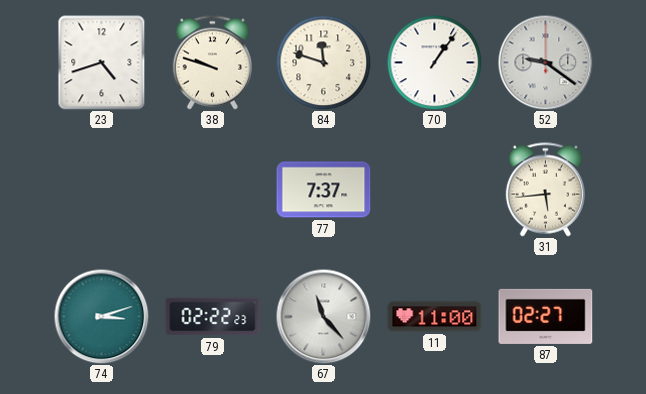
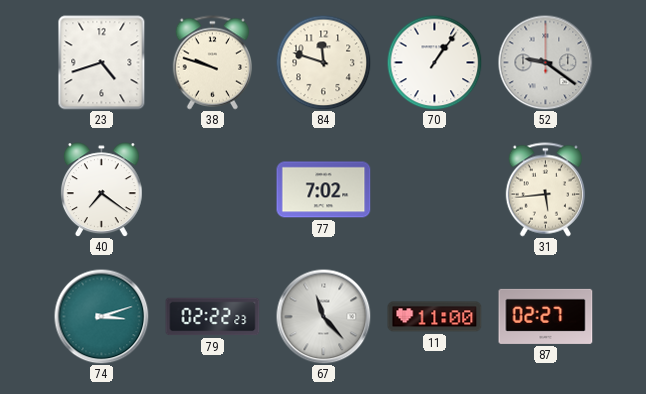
40: none -> 7:21
77: 7:37 -> 7:02
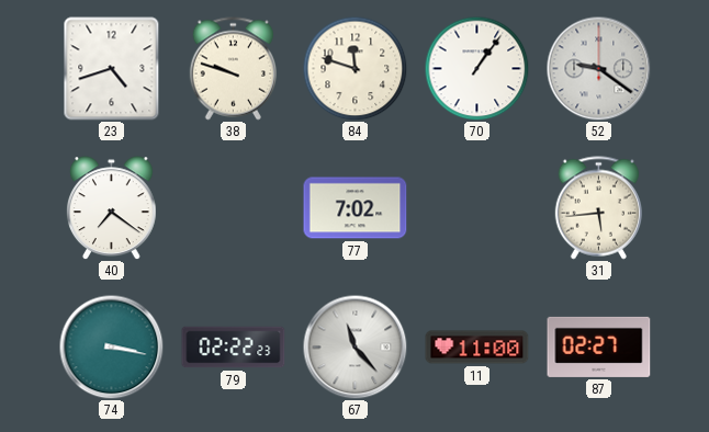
74: 3:12 -> 3:17
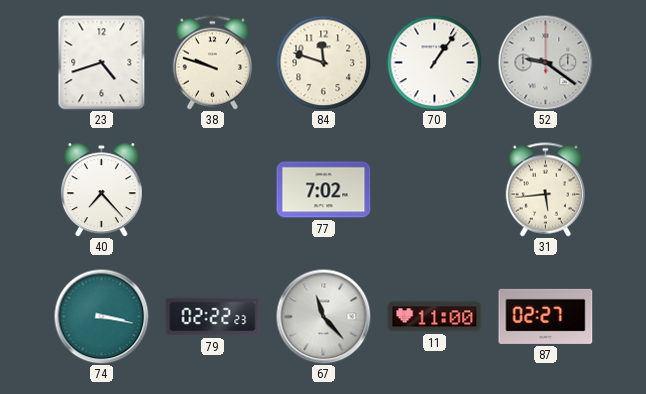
40: 7:21 -> 7:23
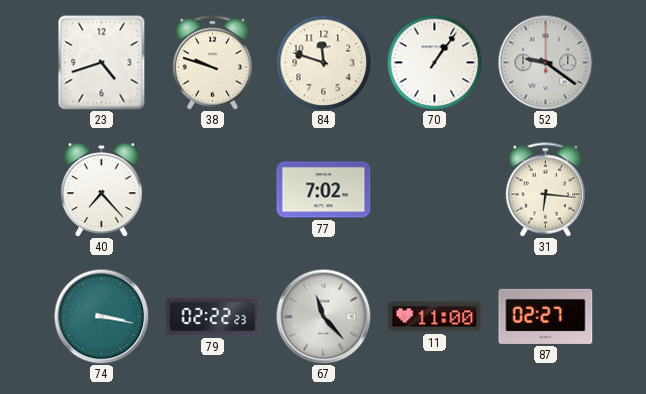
31: 5:44 -> 6:16
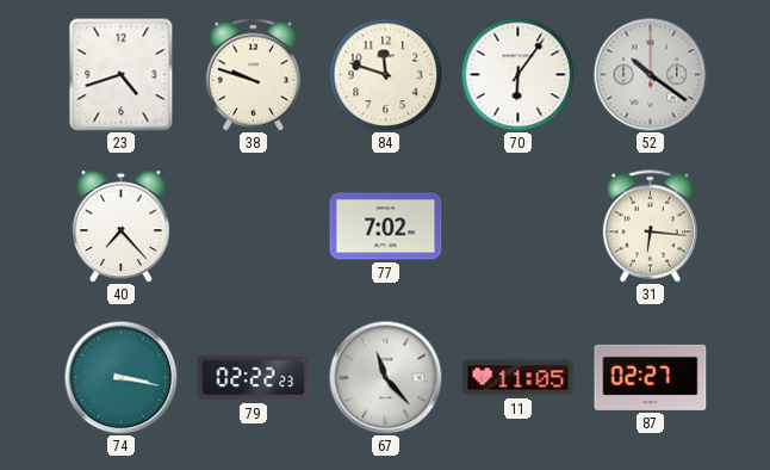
70: 1:06 -> 6:06
52: 9:21 -> 10:21
11: 11:00 -> 11:05
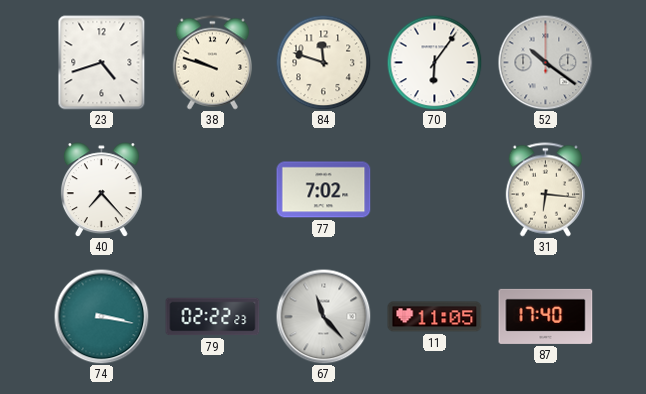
87: 02:27 -> 17:40
